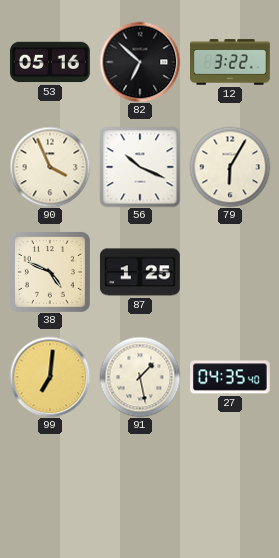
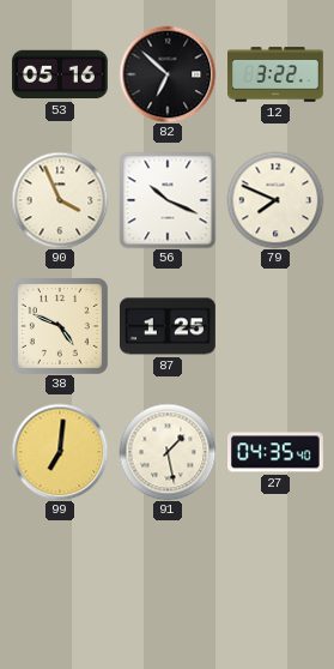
79: 6:05 -> 7:49
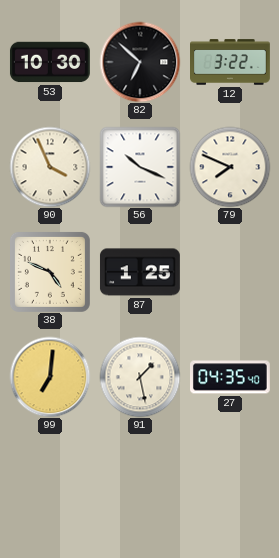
53: 05:16 -> 10:30
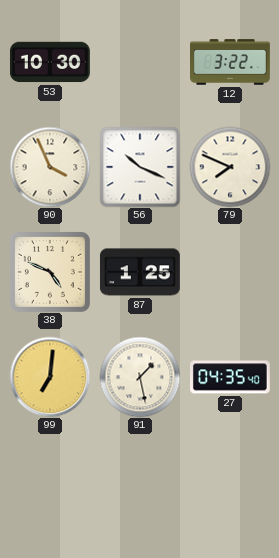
82: 6:52 -> none
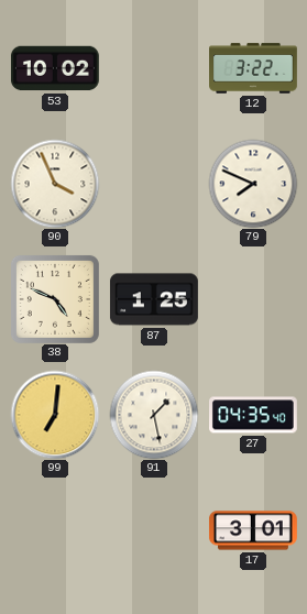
53: 10:30 -> 10:02
56: 10:19 -> none
17: none -> 3:01
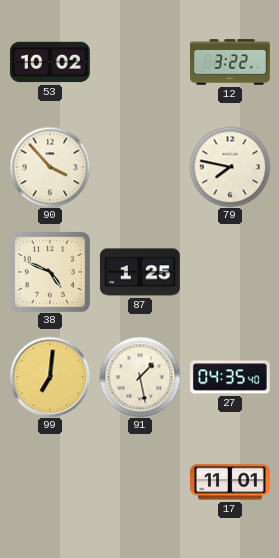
90: 3:56 -> 3:53
79: 7:49 -> 7:47
17: 3:01 -> 11:01
